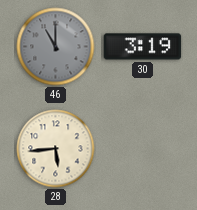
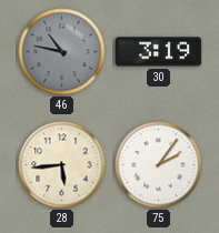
46: 11:00 -> 10:47
75: none -> 2:06
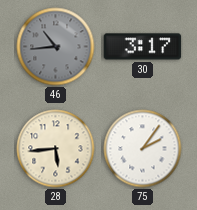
46: 10:47 -> 10:44
30: 3:19 -> 3:17
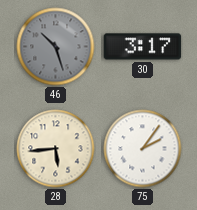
46: 10:44 -> 10:27
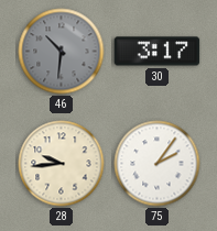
46: 10:27 -> 10:31
28: 5:44 -> 9:44
